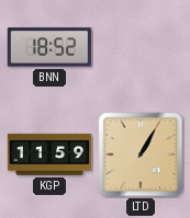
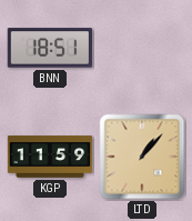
BNN: 18:52 -> 18:51
LTD: 1:05 -> 1:07
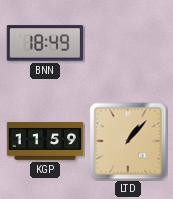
BNN: 18:51 -> 18:49
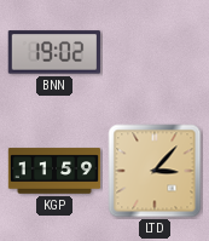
BNN: 18:49 -> 19:02
LTD: 1:07 -> 3:07
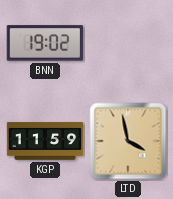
LTD: 3:07 -> 3:58
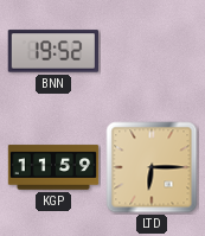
BNN: 19:02 -> 19:52
LTD: 3:58 -> 6:15
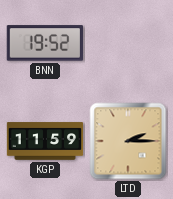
LTD: 6:15 -> 2:15
